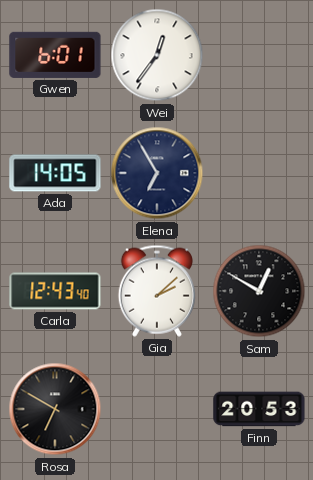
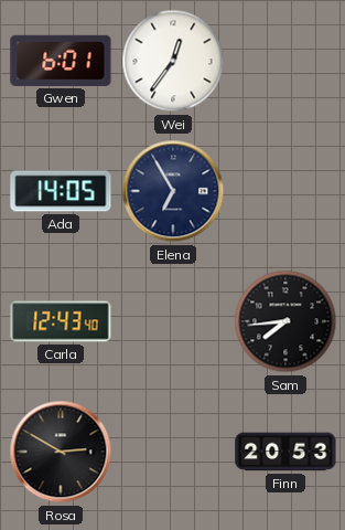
Gia: 2:08 -> none
Sam: 12:50 -> 7:44
Rosa: 6:50 -> 2:50
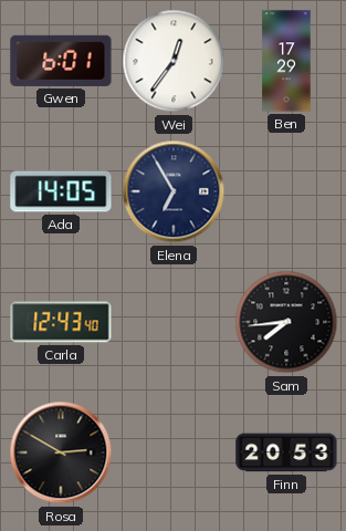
Ben: none -> 17:29
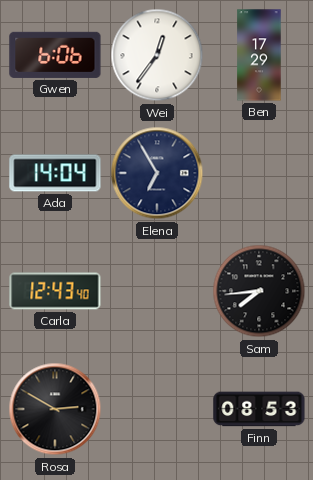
Gwen: 6:01 -> 6:06
Ada: 14:05 -> 14:04
Finn: 20:53 -> 08:53
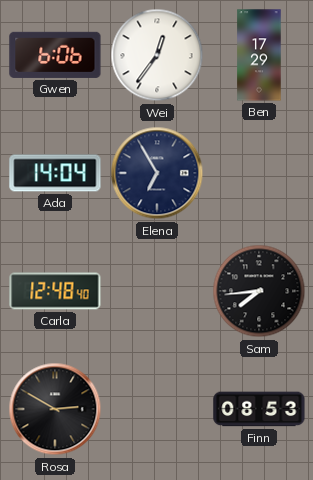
Carla: 12:43 -> 12:48
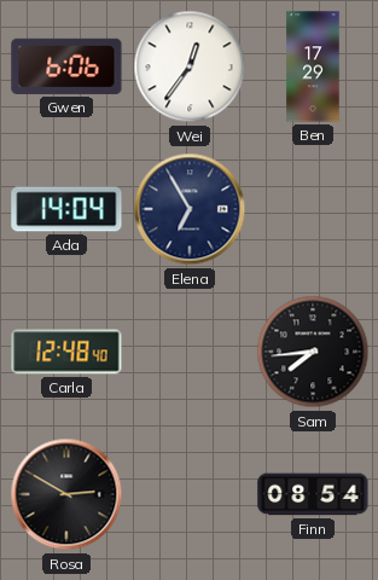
Finn: 08:53 -> 08:54
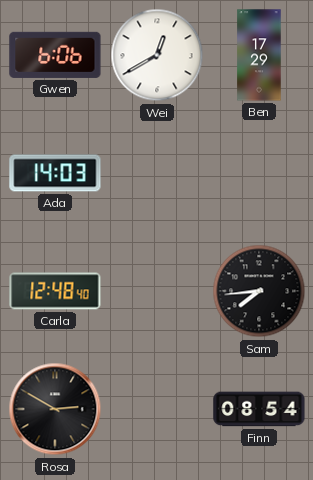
Wei: 12:36 -> 12:40
Ada: 14:04 -> 14:03
Elena: 6:55 -> none
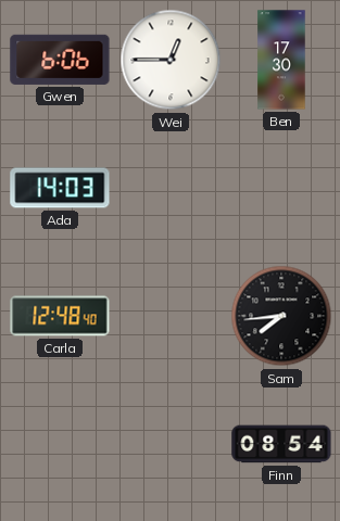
Wei: 12:40 -> 12:45
Ben: 17:29 -> 17:30
Rosa: 2:50 -> none
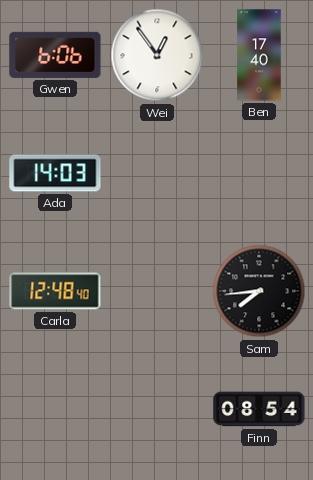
Wei: 12:45 -> 12:54
Ben: 17:30 -> 17:40
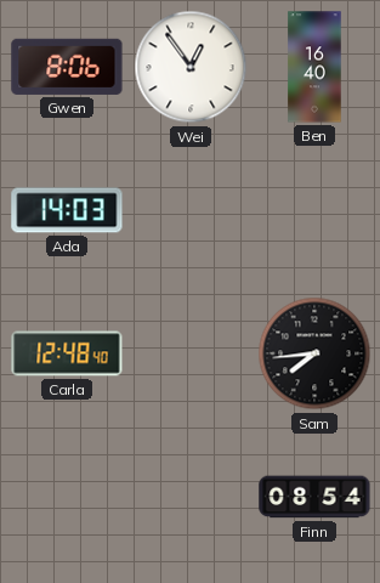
Gwen: 6:06 -> 8:06
Ben: 17:40 -> 16:40
